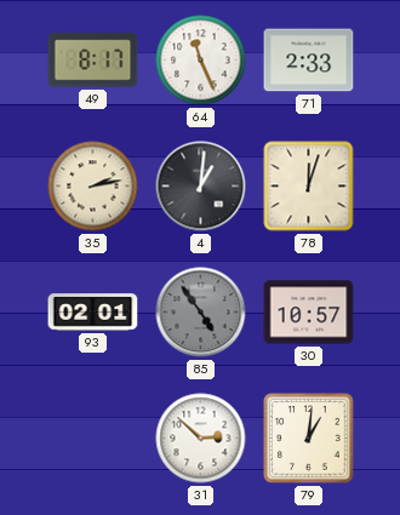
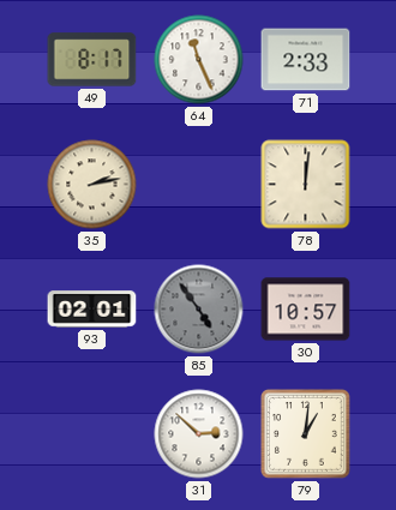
4: 1:01 -> none
78: 12:03 -> 12:01
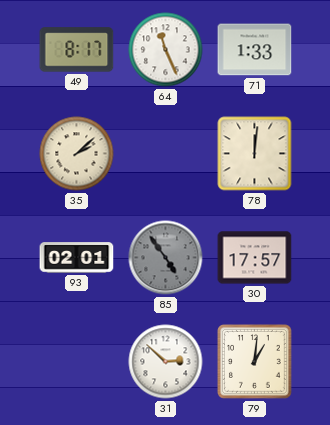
71: 2:33 -> 1:33
35: 2:13 -> 2:08
30: 10:57 -> 17:57
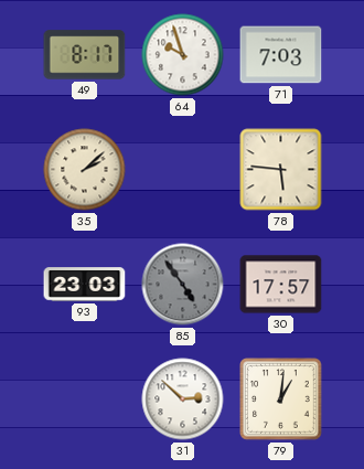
64: 11:26 -> 9:57
71: 1:33 -> 7:03
78: 12:01 -> 5:46
93: 02:01 -> 23:03
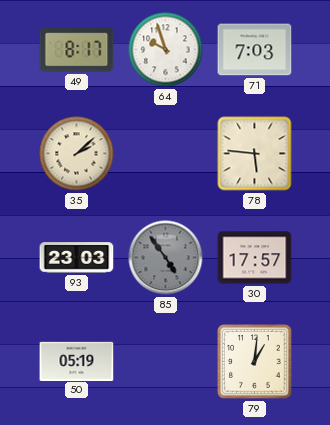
50: none -> 05:19
31: 2:52 -> none
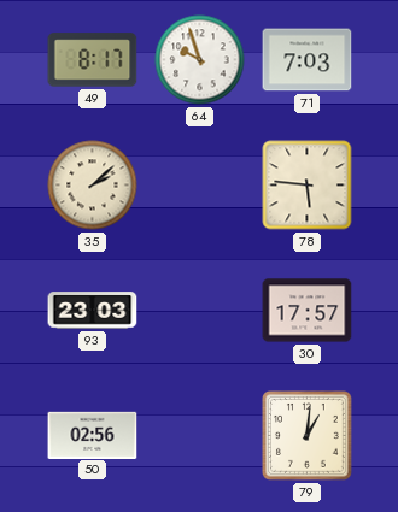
85: 4:54 -> none
50: 05:19 -> 02:56
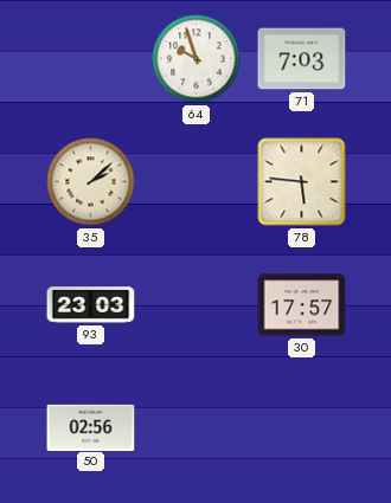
49: 8:17 -> none
79: 1:01 -> none
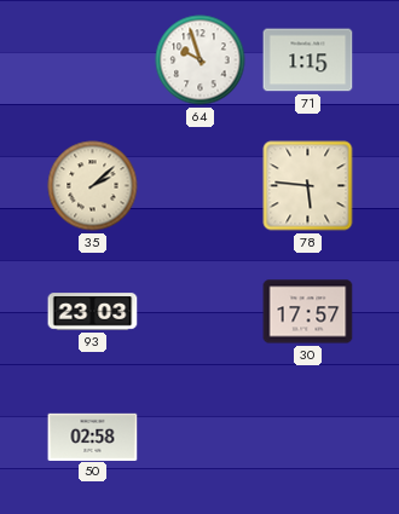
71: 7:03 -> 1:15
50: 02:56 -> 02:58
